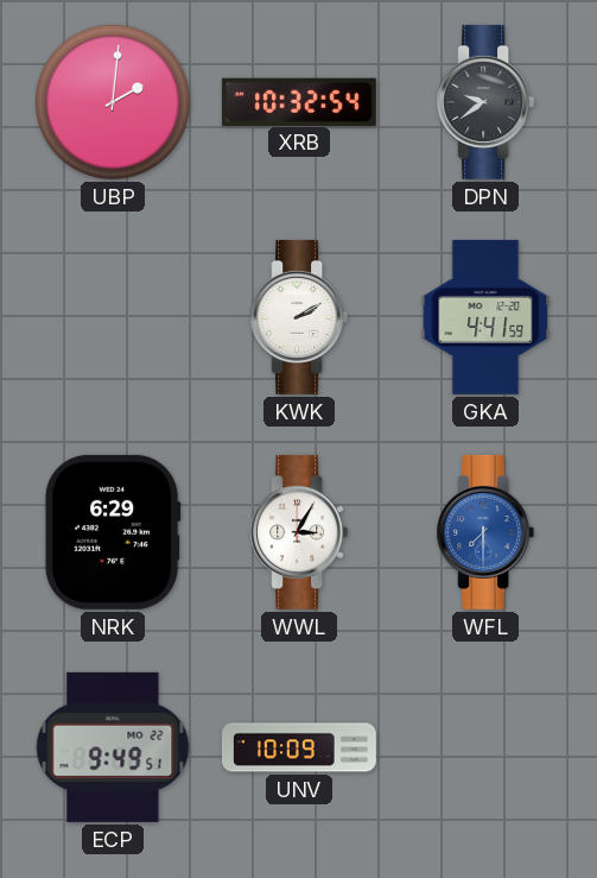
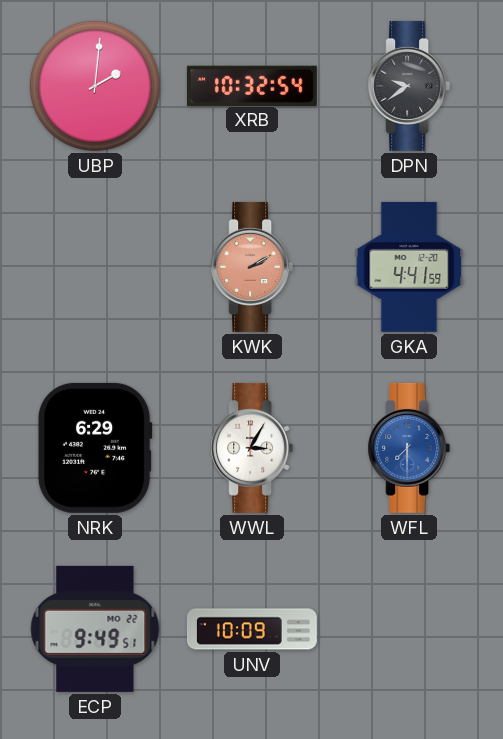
KWK dial: white -> salmon
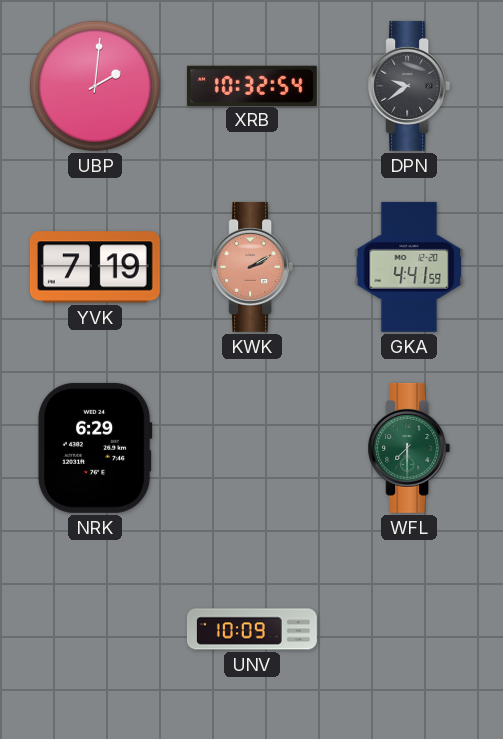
YVK: none -> 7:19
WWL: 3:05 -> none
WFL dial: blue -> green
ECP: 9:49 -> none
